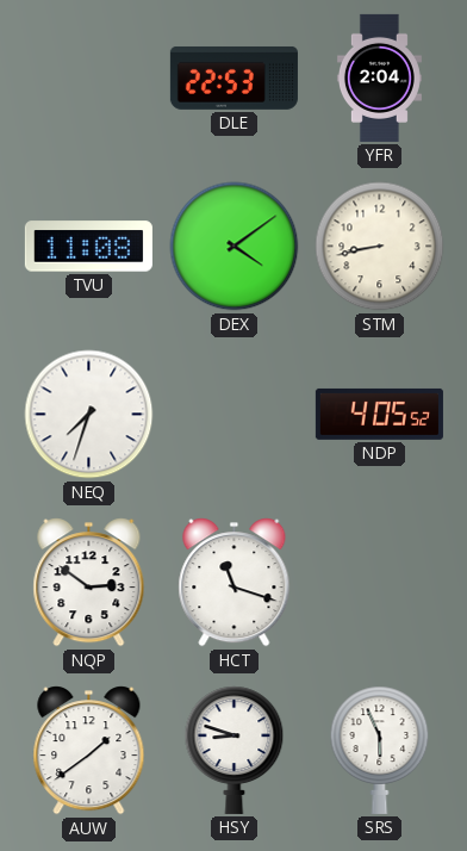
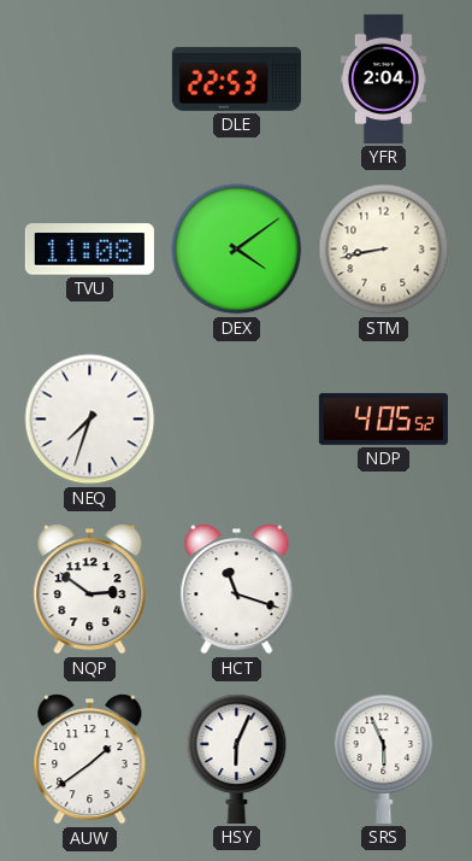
HSY: 8:48 -> 6:04
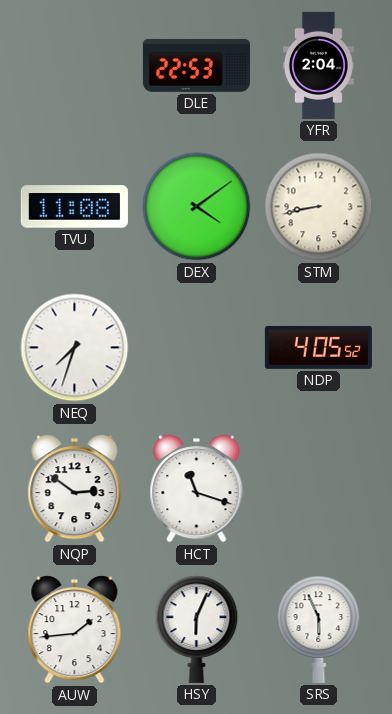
AUW: 1:39 -> 1:44
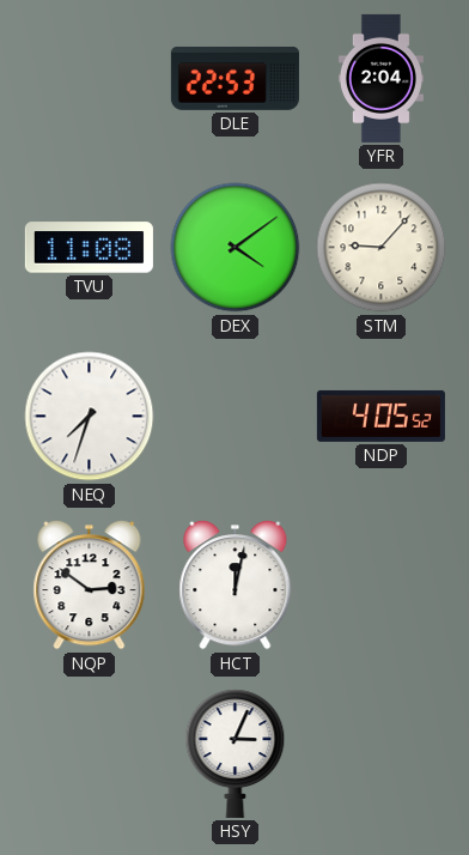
STM: 8:43 -> 9:07
HCT: 11:18 -> 12:02
AUW: 1:44 -> none
HSY: 6:04 -> 3:04
SRS: 5:56 -> none
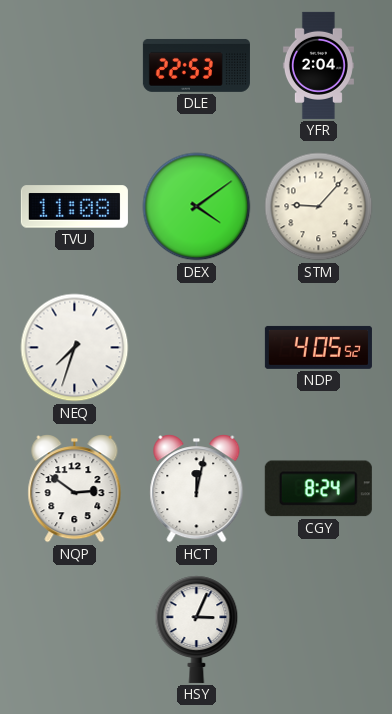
CGY: none -> 8:24
